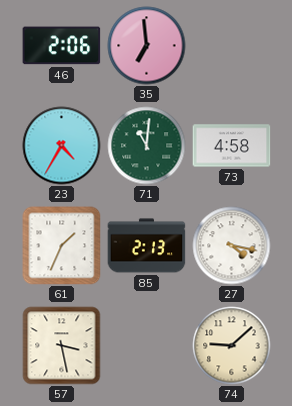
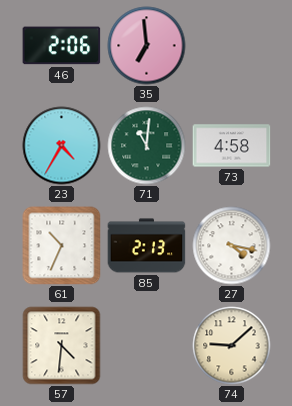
61: 1:34 -> 10:34
57: 3:28 -> 4:31
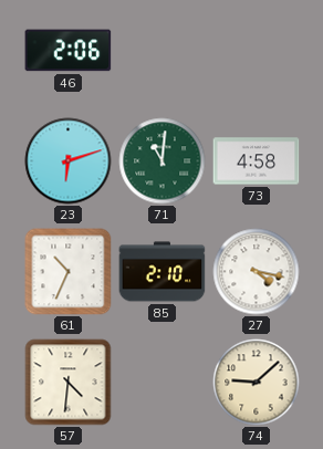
35: 6:59 -> none
23: 4:35 -> 6:12
85: 2:13 -> 2:10
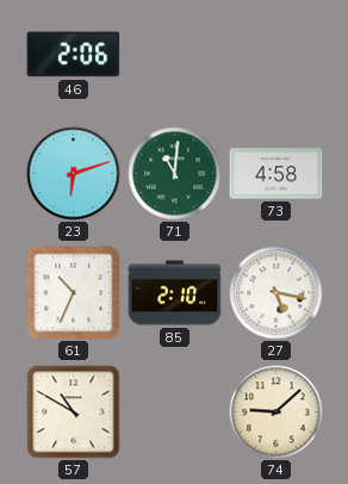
27: 4:17 -> 5:17
57: 4:31 -> 10:50
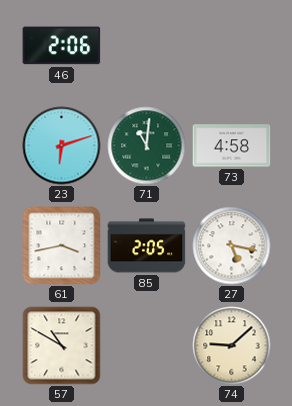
61: 10:34 -> 3:43
85: 2:10 -> 2:05
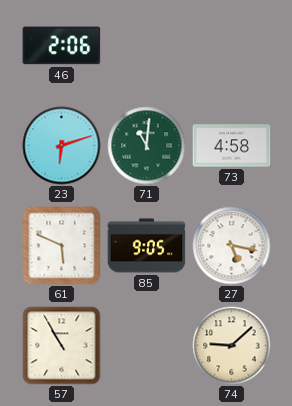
61: 3:43 -> 5:49
85: 2:05 -> 9:05
57: 10:50 -> 10:55
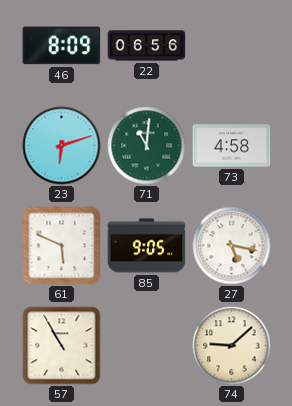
46: 2:06 -> 8:09
22: none -> 06:56
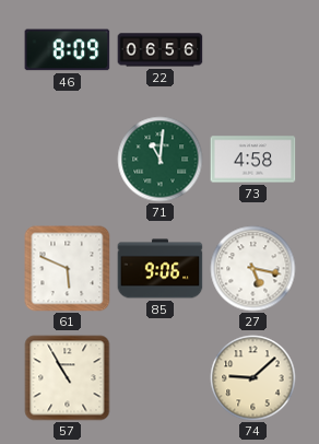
23: 6:12 -> none
85: 9:05 -> 9:06
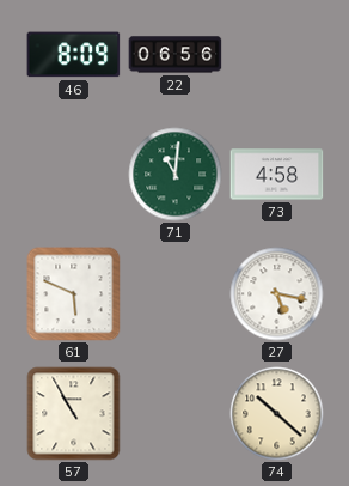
85: 9:06 -> none
74: 9:08 -> 10:22
